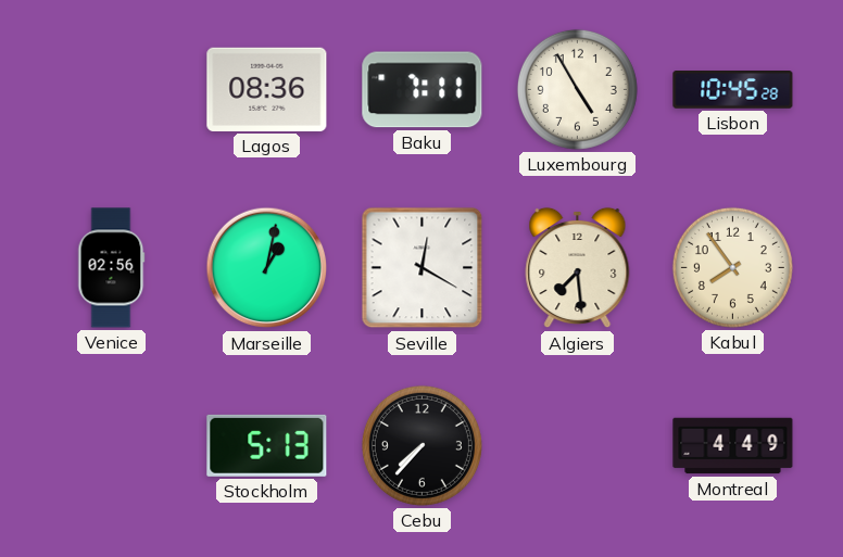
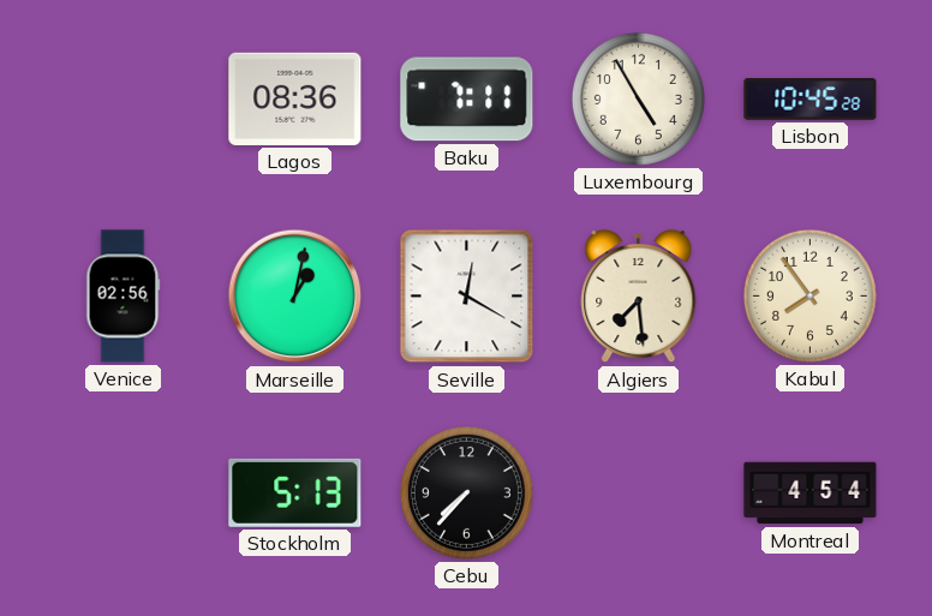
Montreal: 4:49 -> 4:54
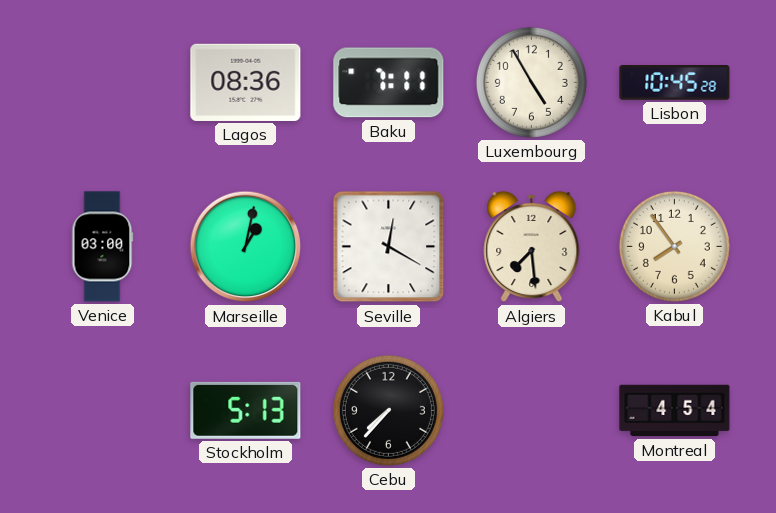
Venice: 02:56 -> 03:00
